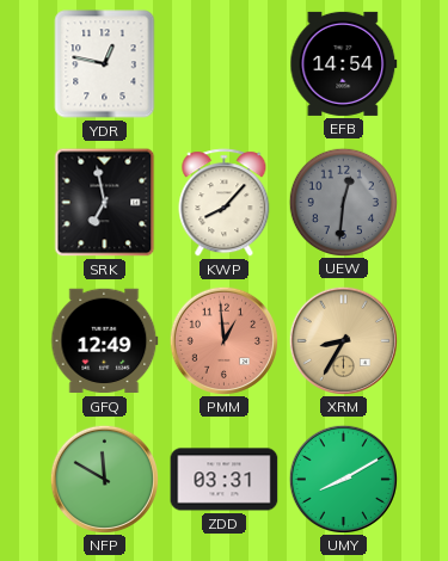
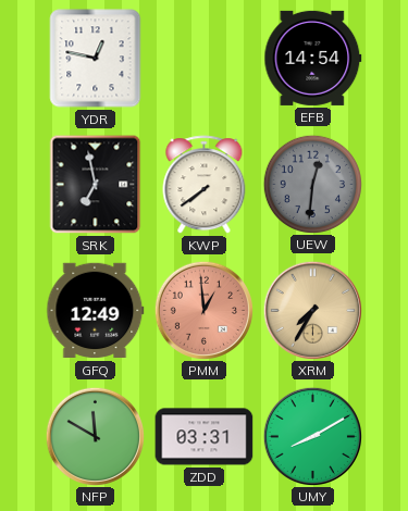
KWP: 8:07 -> 7:39
XRM: 8:35 -> 7:35
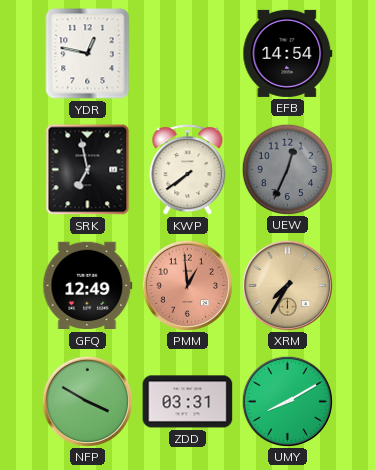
UEW: 12:31 -> 12:34
NFP: 11:50 -> 3:50
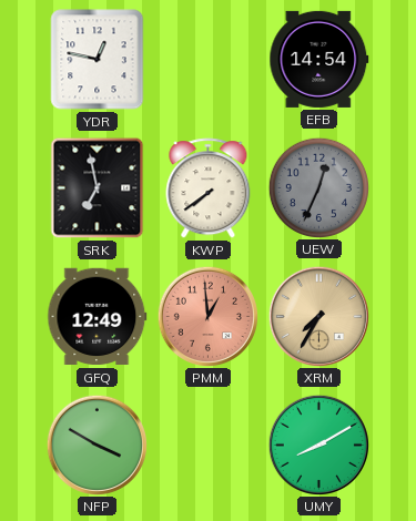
ZDD: 03:31 -> none
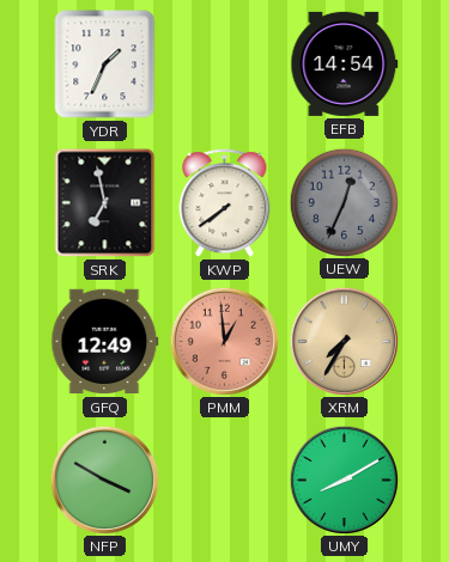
YDR: 12:47 -> 1:34
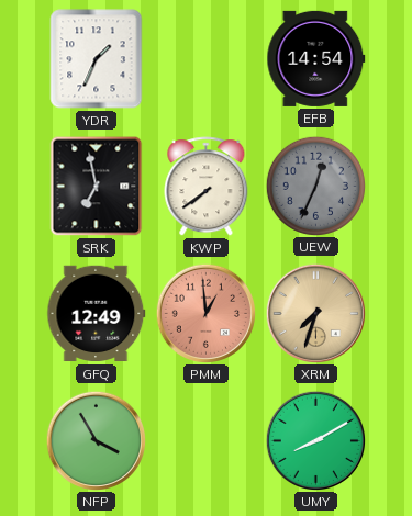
XRM: 7:35 -> 7:33
NFP: 3:50 -> 3:55
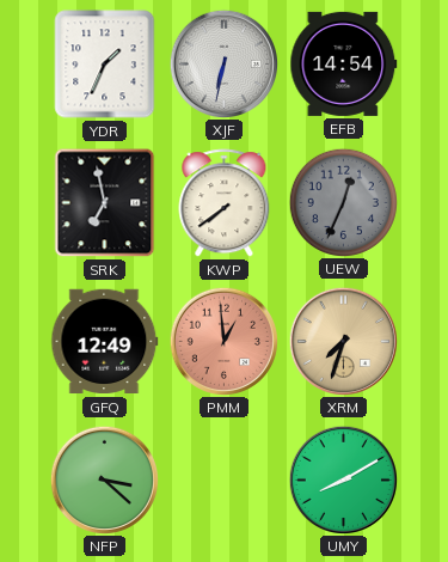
XJF: none -> 6:32
NFP: 3:55 -> 3:22
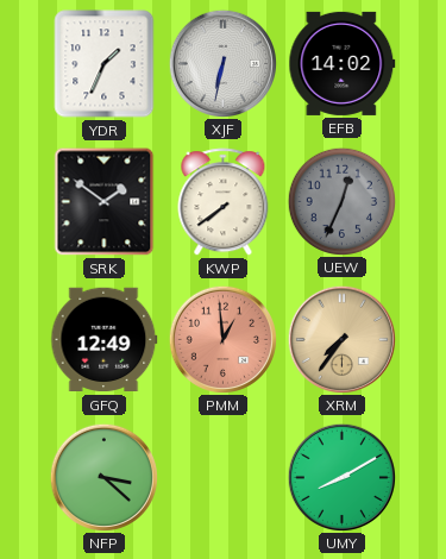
EFB: 14:54 -> 14:02
SRK: 6:58 -> 1:51
XRM: 7:33 -> 7:36
